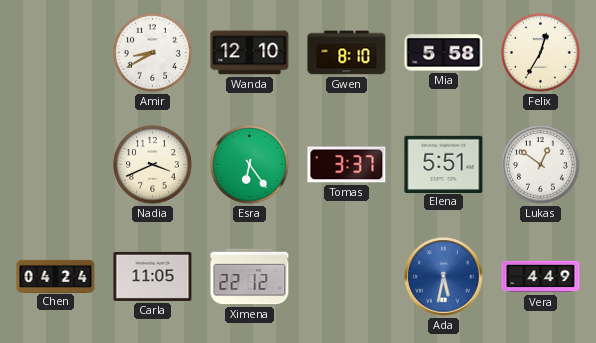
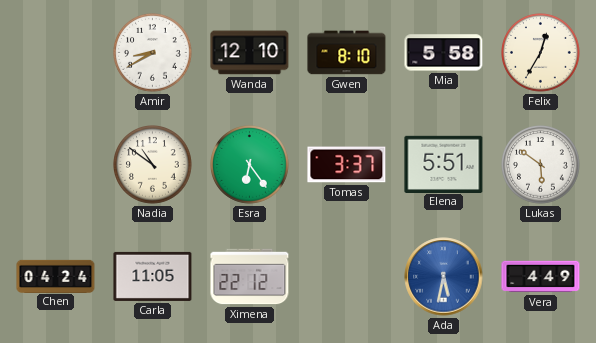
Nadia: 3:41 -> 10:51
Lukas: 12:51 -> 5:51
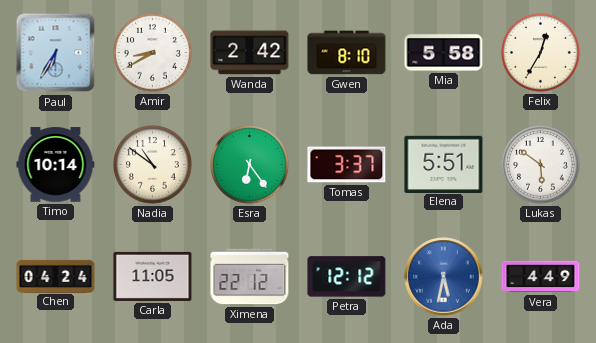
Paul: none -> 6:35
Wanda: 12:10 -> 2:42
Timo: none -> 10:14
Petra: none -> 12:12
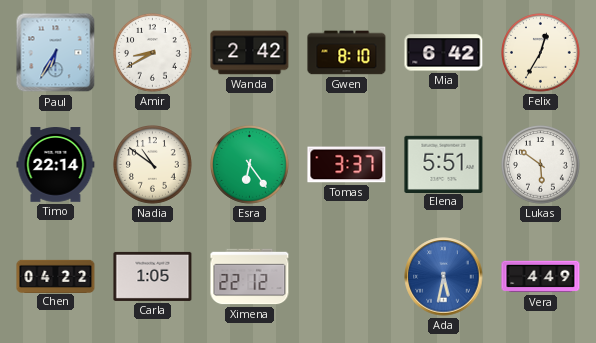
Mia: 5:58 -> 6:42
Timo: 10:14 -> 22:14
Chen: 04:24 -> 04:22
Carla: 11:05 -> 1:05
Petra: 12:12 -> none
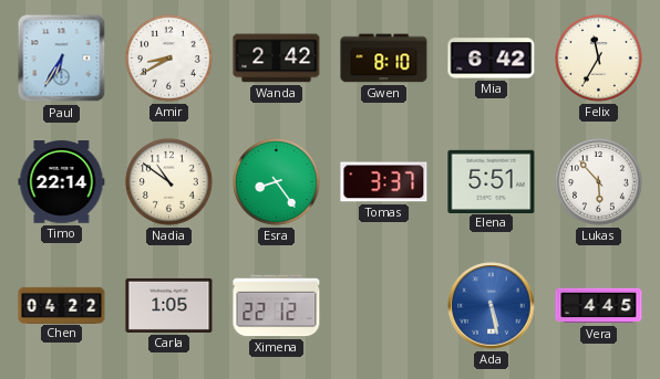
Felix: 12:35 -> 11:35
Esra: 6:24 -> 8:24
Lukas: 5:51 -> 5:53
Ada: 5:32 -> 5:28
Vera: 4:49 -> 4:45
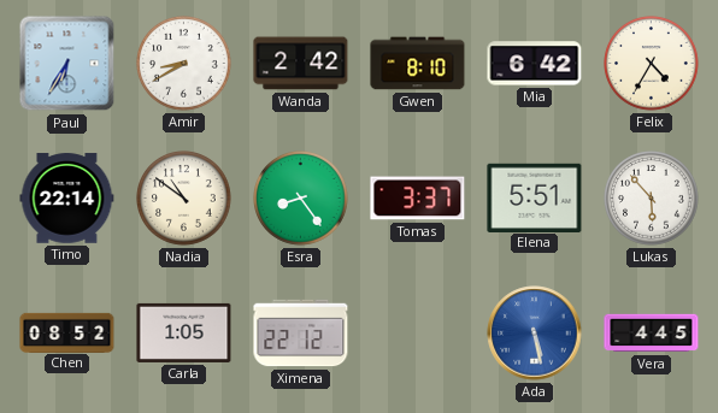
Felix: 11:35 -> 4:35
Chen: 04:22 -> 08:52
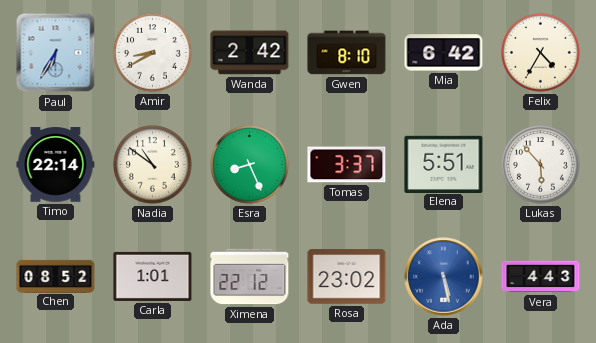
Esra: 8:24 -> 8:26
Carla: 1:05 -> 1:01
Rosa: none -> 23:02
Vera: 4:45 -> 4:43
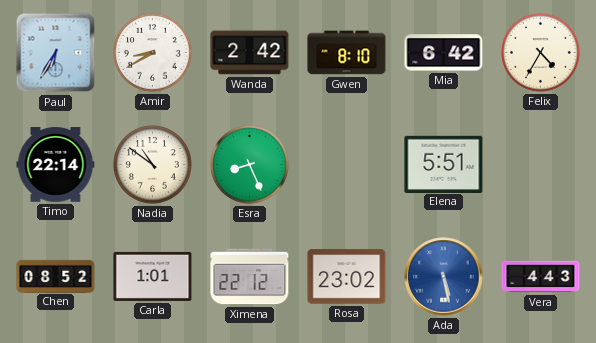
Tomas: 3:37 -> none
Lukas: 5:53 -> none
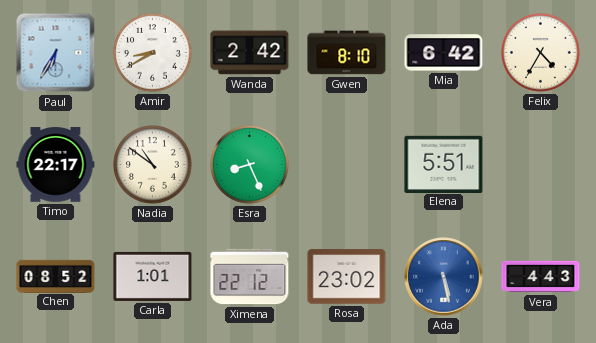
Timo: 22:14 -> 22:17
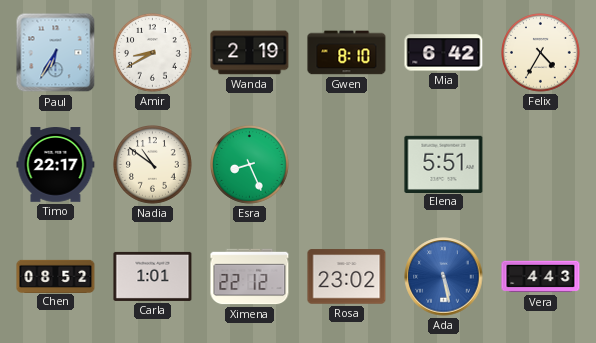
Wanda: 2:42 -> 2:19
